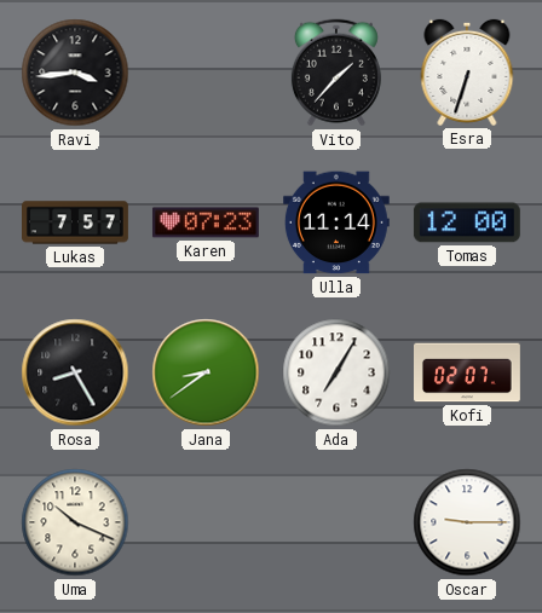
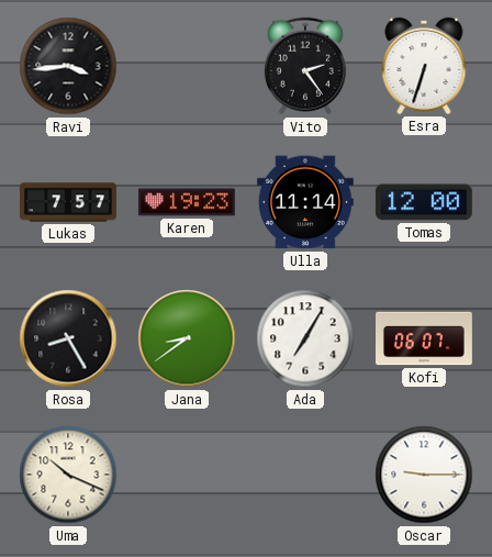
Vito: 1:37 -> 2:24
Karen: 07:23 -> 19:23
Kofi: 02:07 -> 06:07
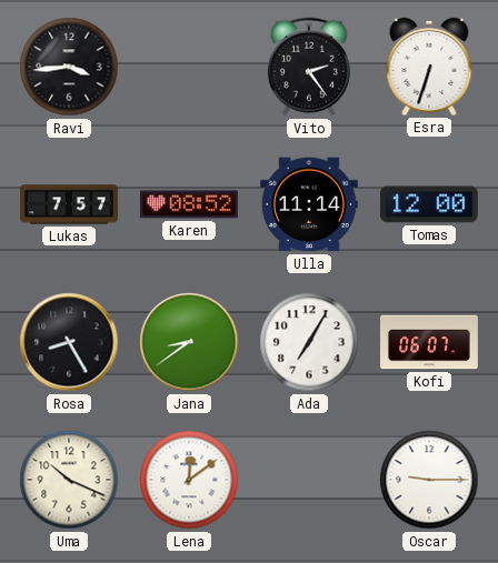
Karen: 19:23 -> 08:52
Lena: none -> 12:09
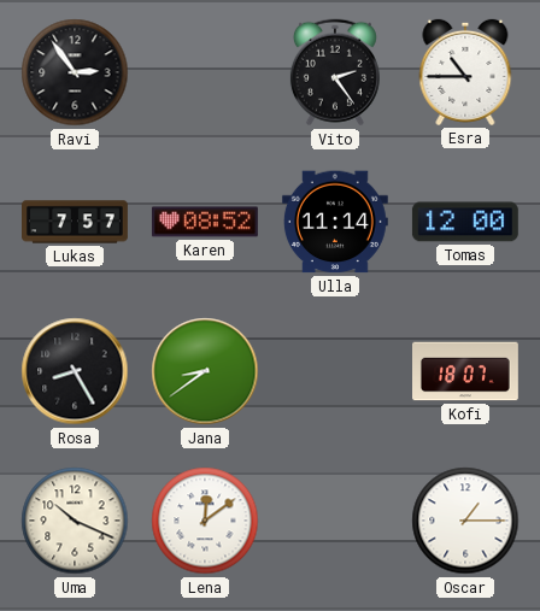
Ravi: 3:44 -> 2:54
Esra: 6:33 -> 10:45
Ada: 7:05 -> none
Kofi: 06:07 -> 18:07
Oscar: 9:15 -> 1:15
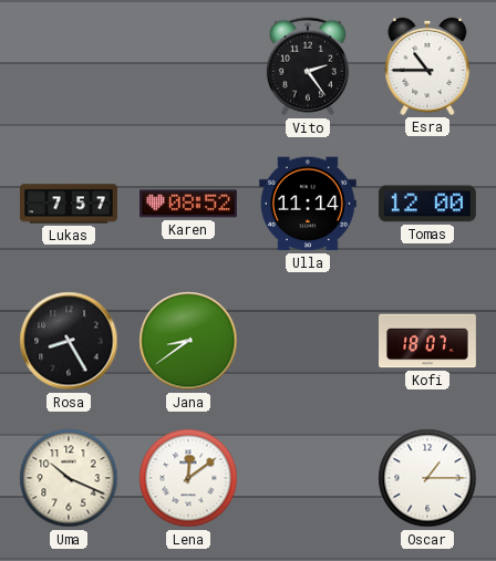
Ravi: 2:54 -> none
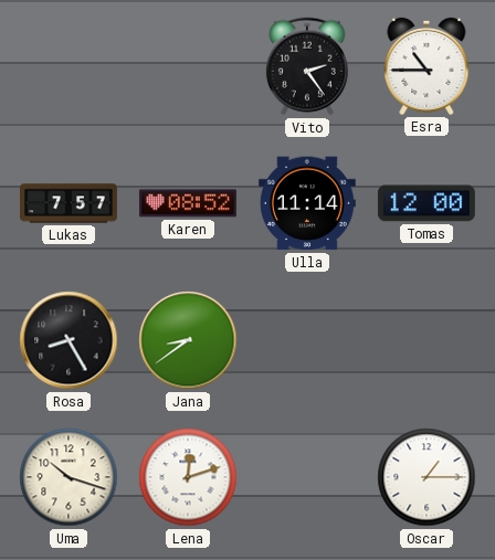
Kofi: 18:07 -> none
Uma: 10:19 -> 10:18
Lena: 12:09 -> 12:12
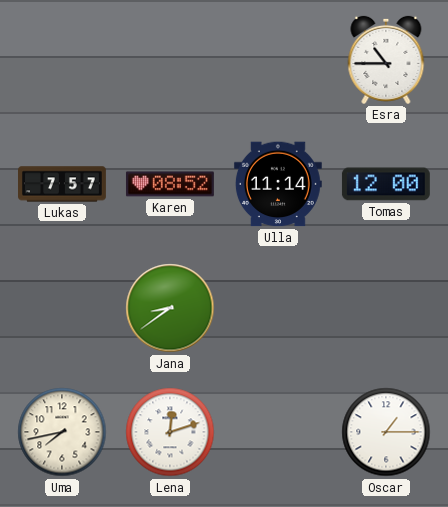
Vito: 2:24 -> none
Rosa: 8:25 -> none
Uma: 10:18 -> 7:43
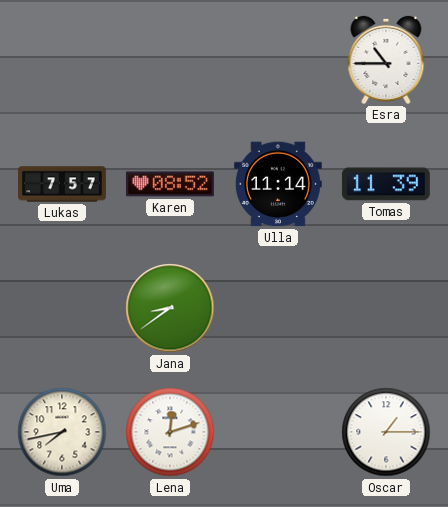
Tomas: 12:00 -> 11:39
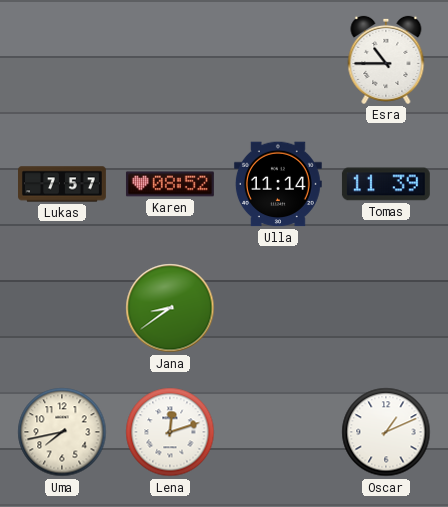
Oscar: 1:15 -> 1:11
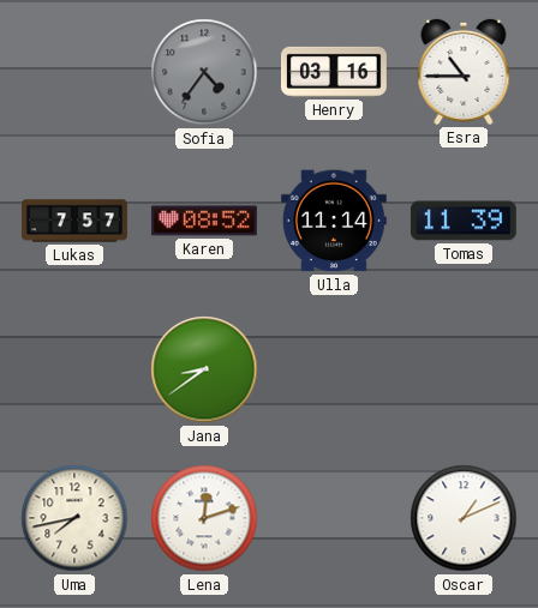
Sofia: none -> 4:36
Henry: none -> 03:16
